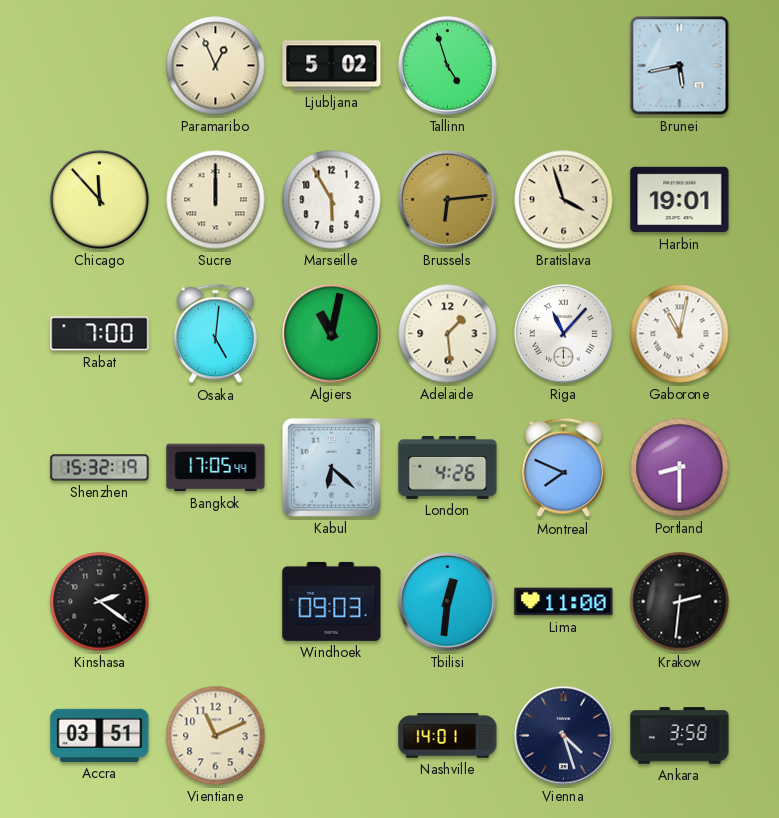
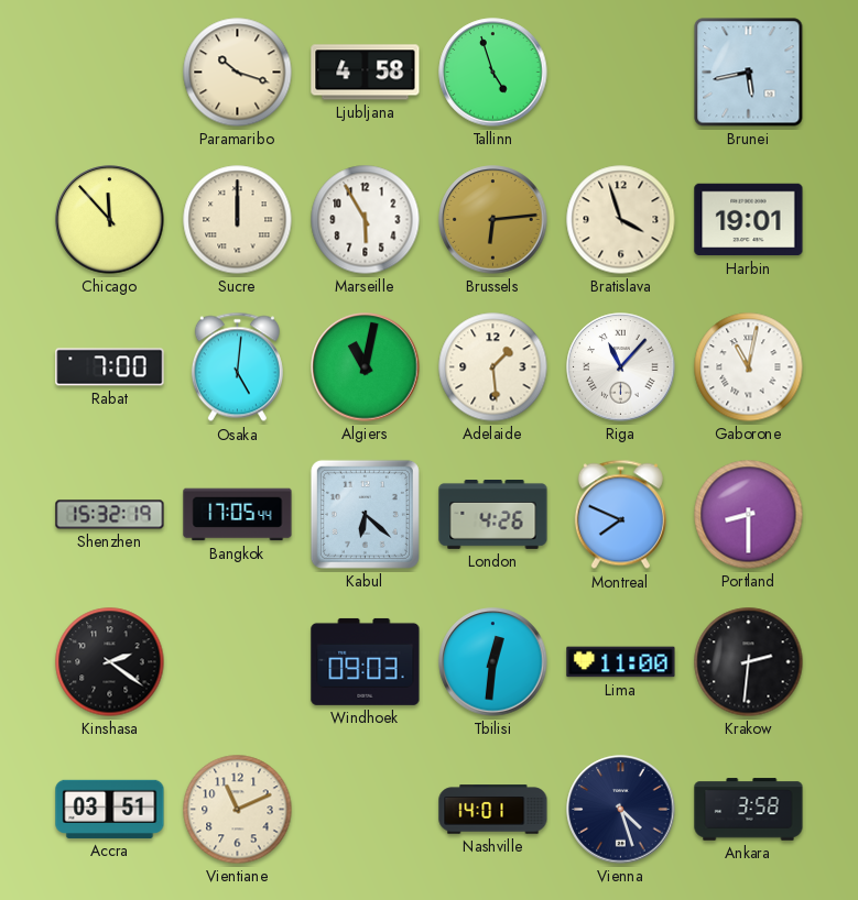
Paramaribo: 12:56 -> 10:18
Ljubljana: 5:02 -> 4:58
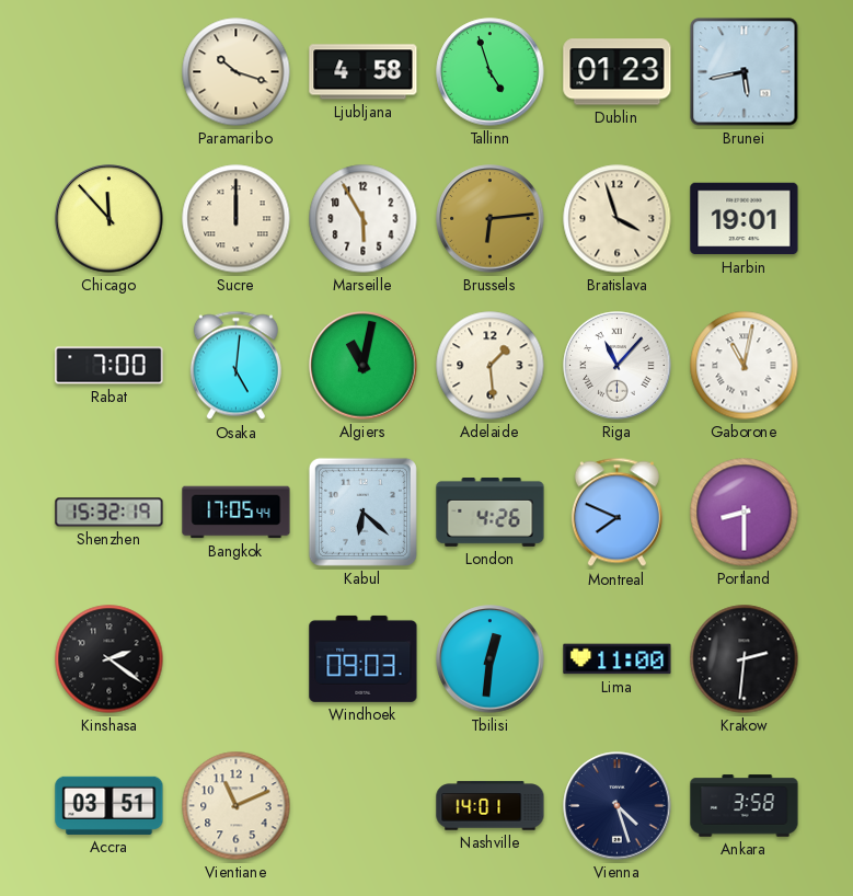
Dublin: none -> 01:23
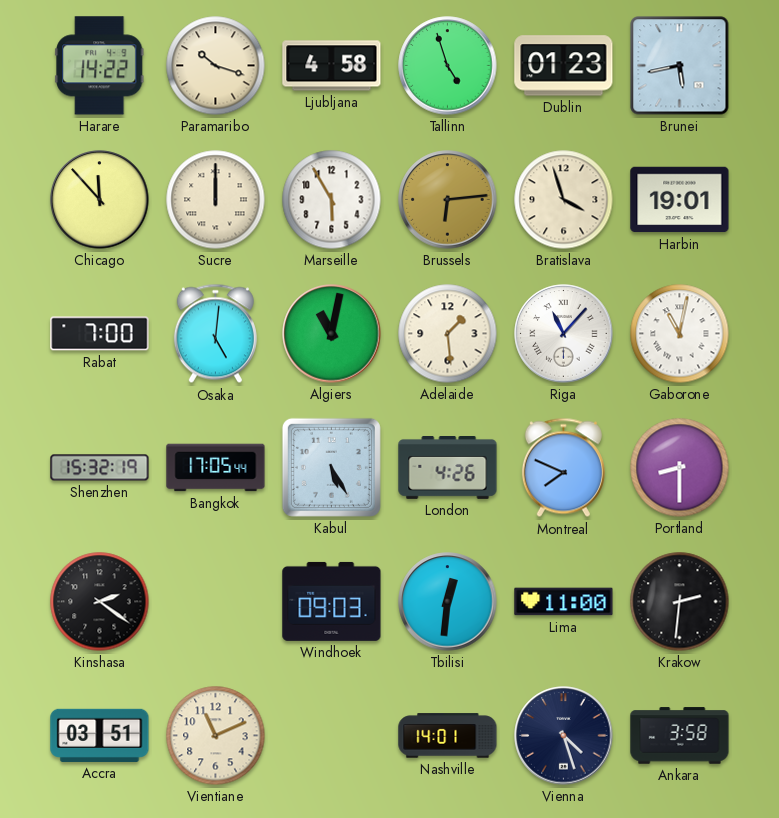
Harare: none -> 14:22
Kabul: 6:22 -> 5:25
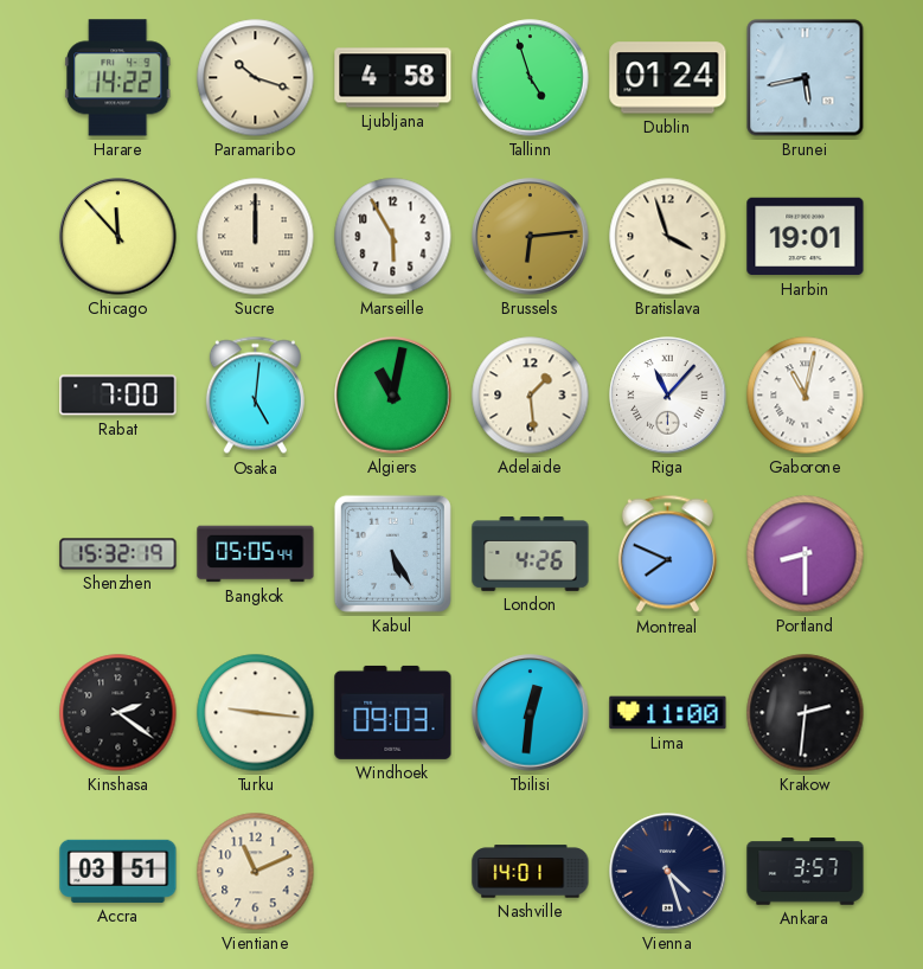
Dublin: 01:23 -> 01:24
Bangkok: 17:05 -> 05:05
Turku: none -> 9:16
Ankara: 3:58 -> 3:57
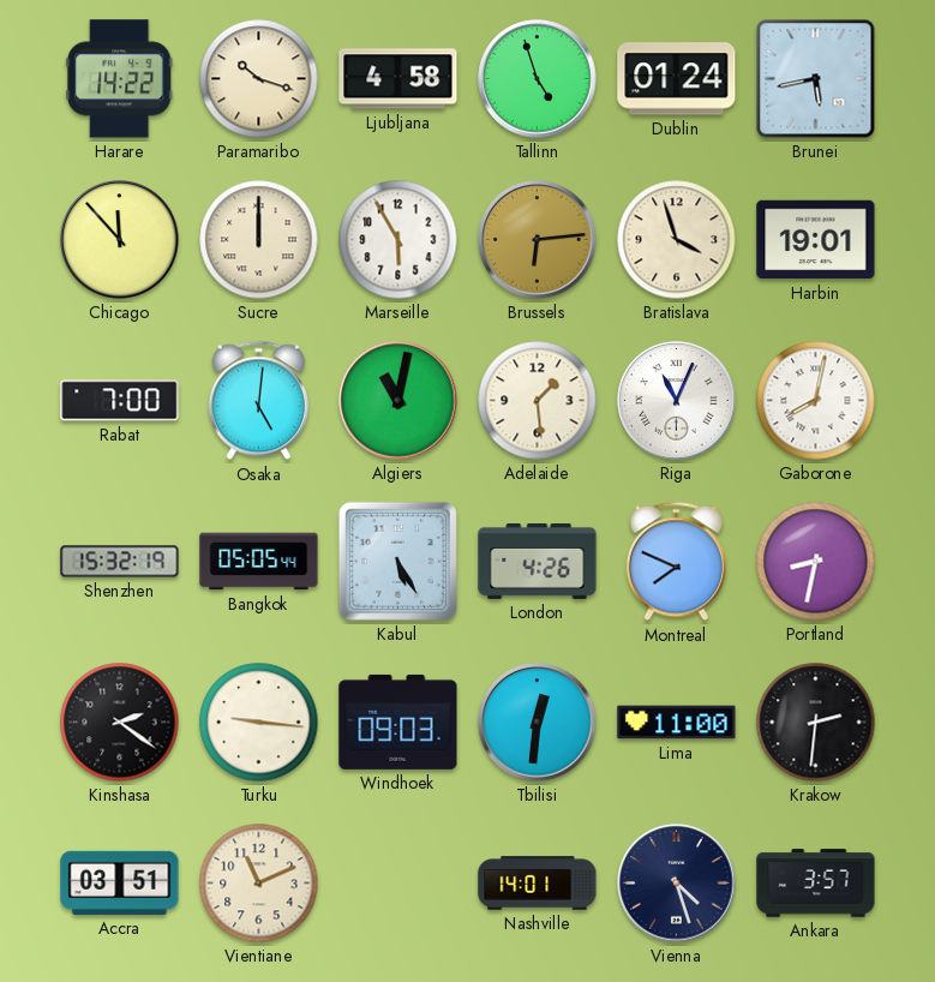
Riga: 11:07 -> 11:04
Gaborone: 11:02 -> 8:02
Portland: 8:30 -> 8:32
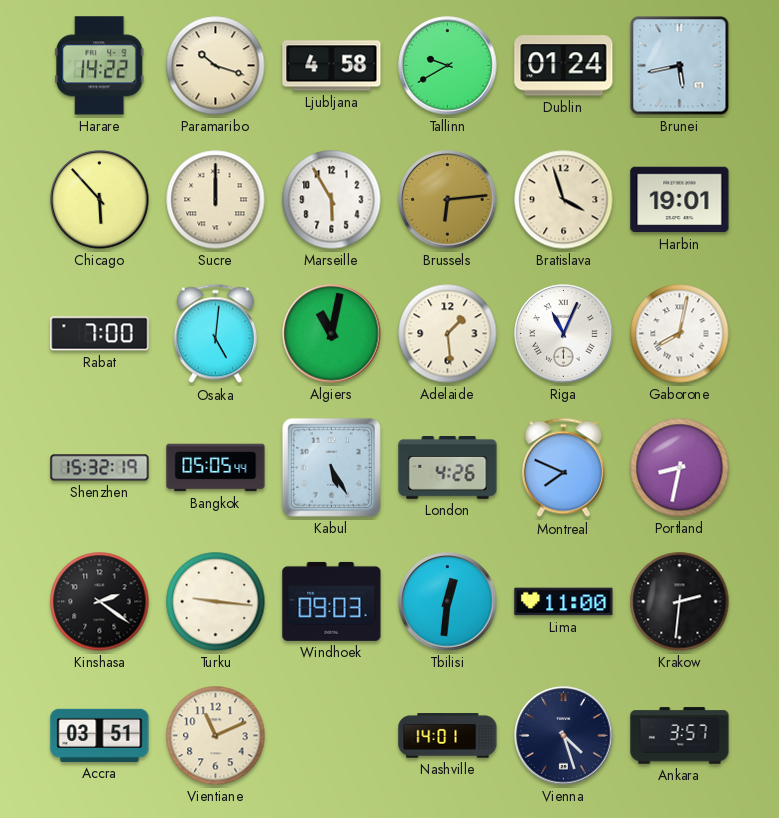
Tallinn: 4:57 -> 9:40
Chicago: 11:53 -> 5:53
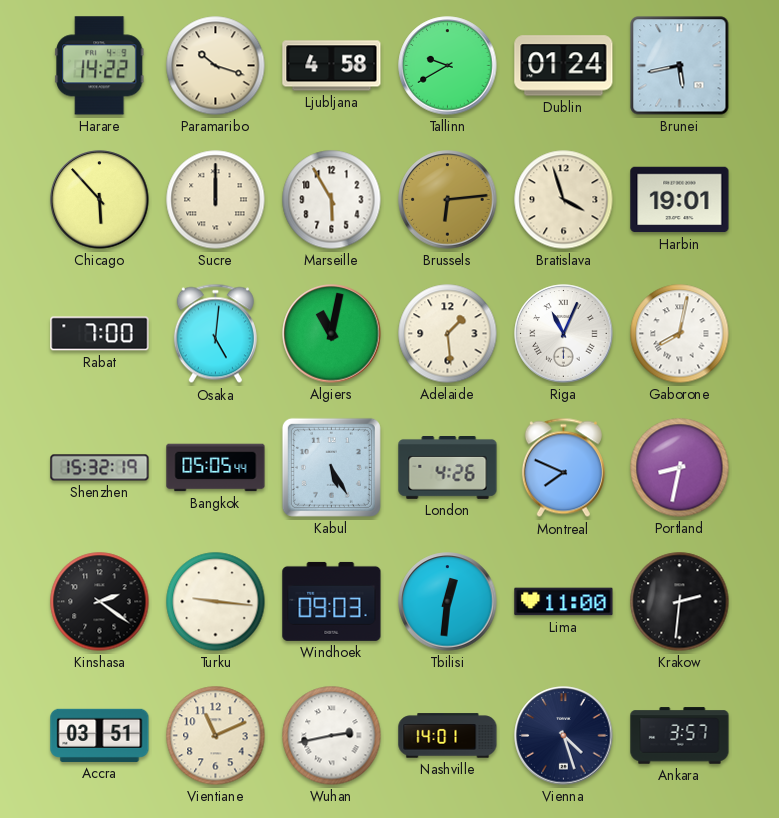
Wuhan: none -> 2:43
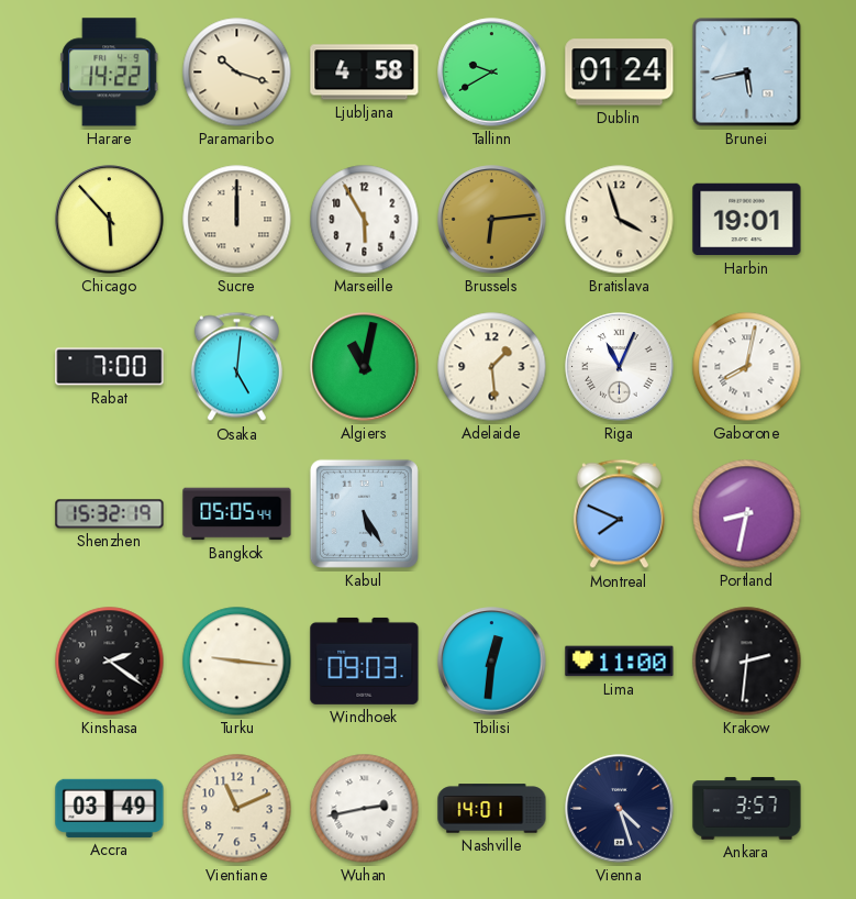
London: 4:26 -> none
Accra: 03:51 -> 03:49
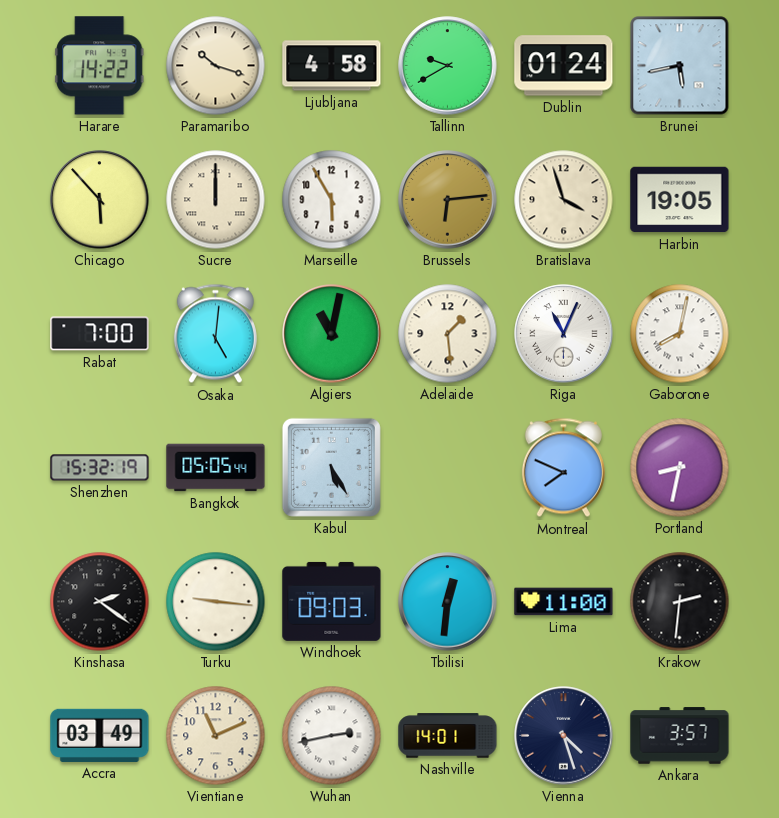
Harbin: 19:01 -> 19:05
